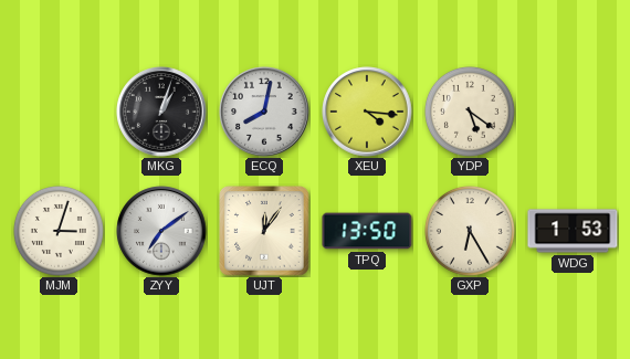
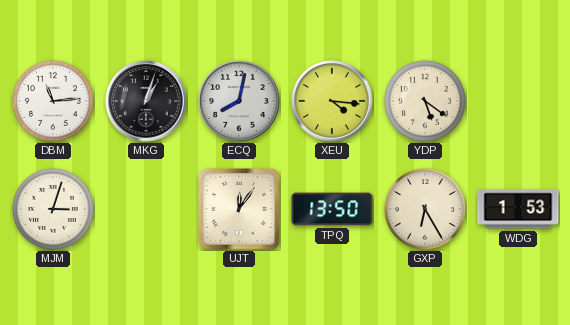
DBM: none -> 11:14
ZYY: 7:09 -> none
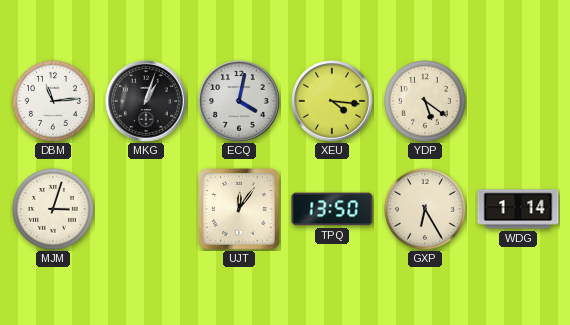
ECQ: 8:02 -> 4:02
WDG: 1:53 -> 1:14
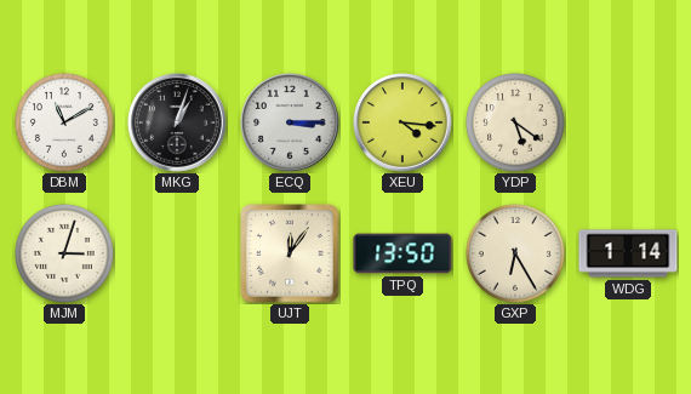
DBM: 11:14 -> 11:10
ECQ: 4:02 -> 3:15
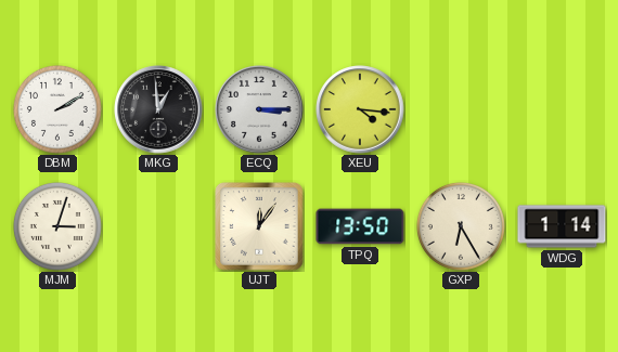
DBM: 11:10 -> 2:10
MKG: 1:03 -> 12:59
YDP: 5:21 -> none
